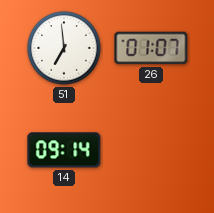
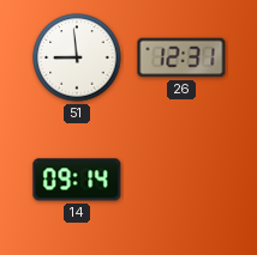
51: 6:59 -> 8:59
26: 01:07 -> 12:31
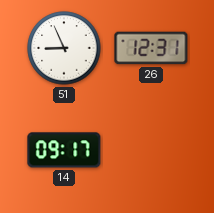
51: 8:59 -> 8:56
14: 09:14 -> 09:17
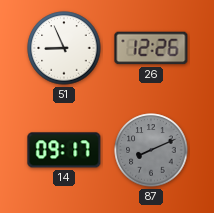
26: 12:31 -> 12:26
87: none -> 8:11
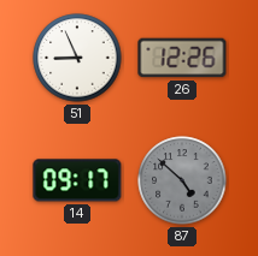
87: 8:11 -> 4:52
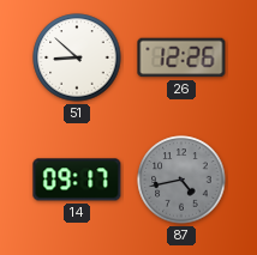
51: 8:56 -> 8:52
87: 4:52 -> 4:43
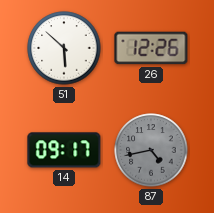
51: 8:52 -> 5:52
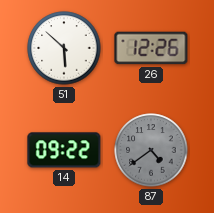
14: 09:17 -> 09:22
87: 4:43 -> 4:39
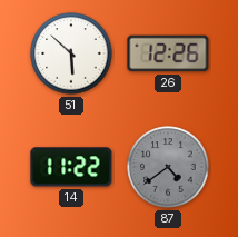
14: 09:22 -> 11:22
